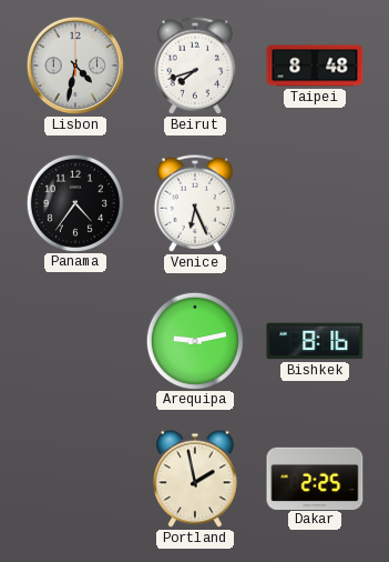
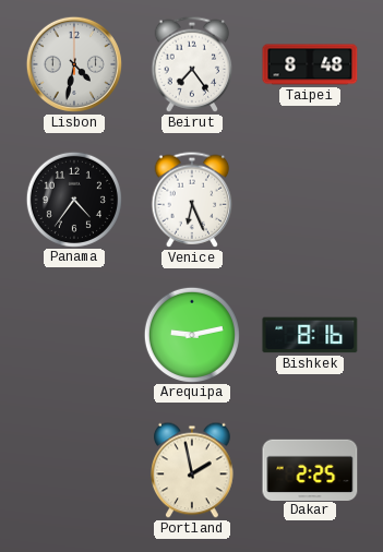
Beirut: 7:42 -> 7:24
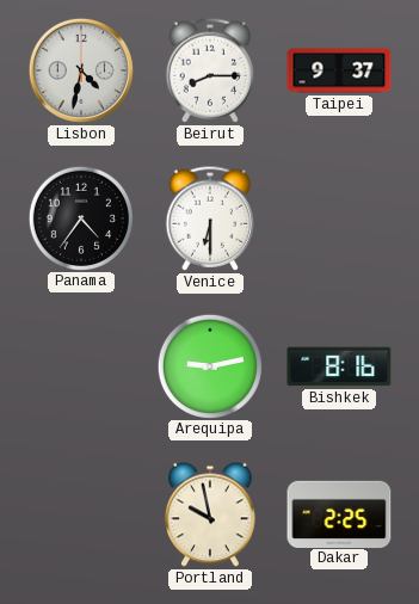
Beirut: 7:24 -> 8:15
Taipei: 8:48 -> 9:37
Venice: 6:26 -> 6:30
Portland: 1:58 -> 9:58
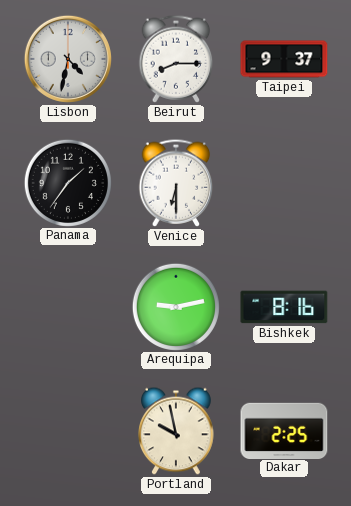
Panama: 4:36 -> 1:36
